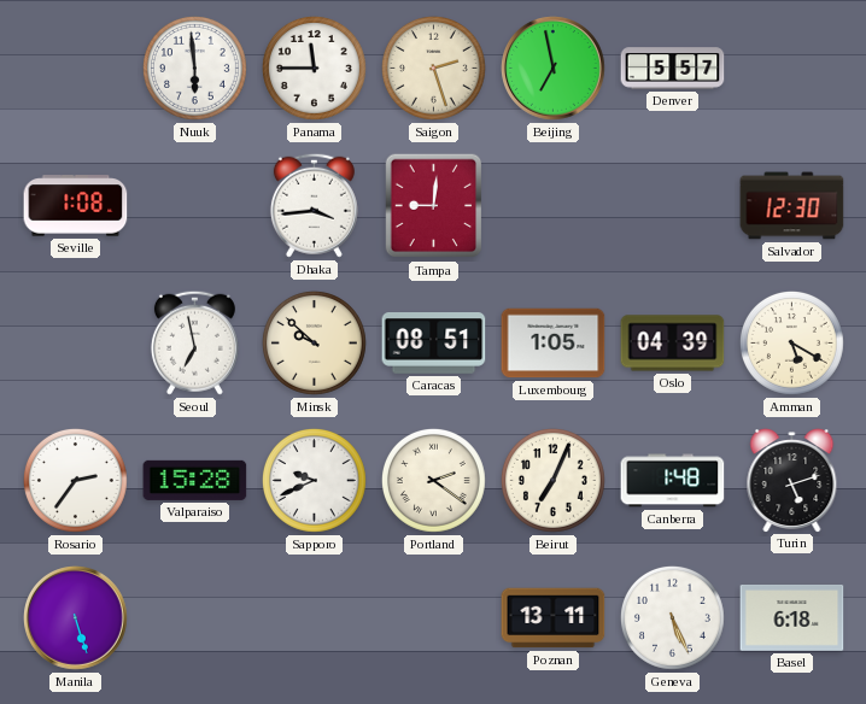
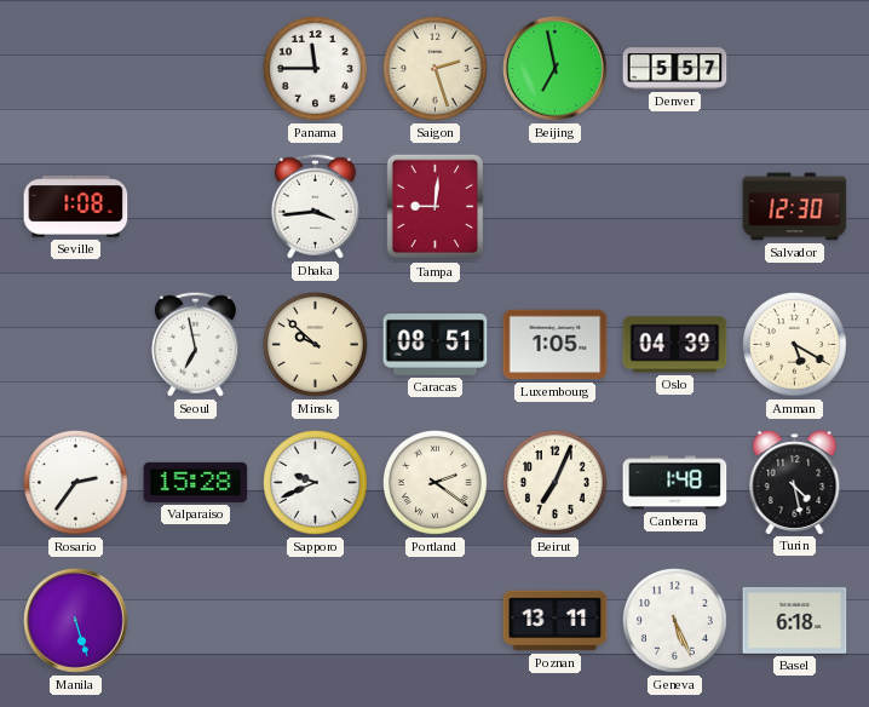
Nuuk: 5:59 -> none
Turin: 5:12 -> 4:28
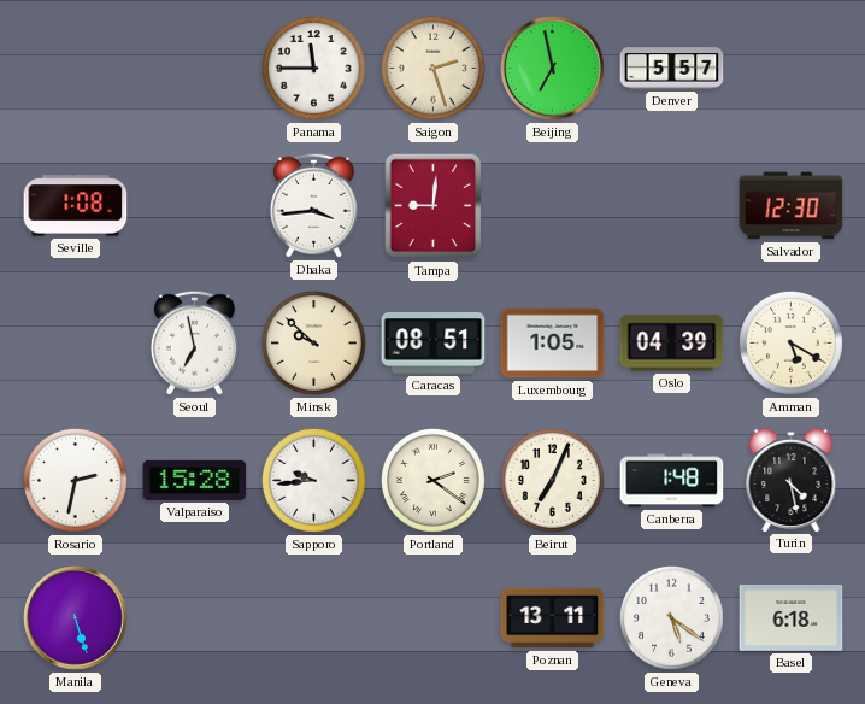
Rosario: 2:36 -> 2:32
Sapporo: 9:41 -> 9:44
Geneva: 5:26 -> 5:21
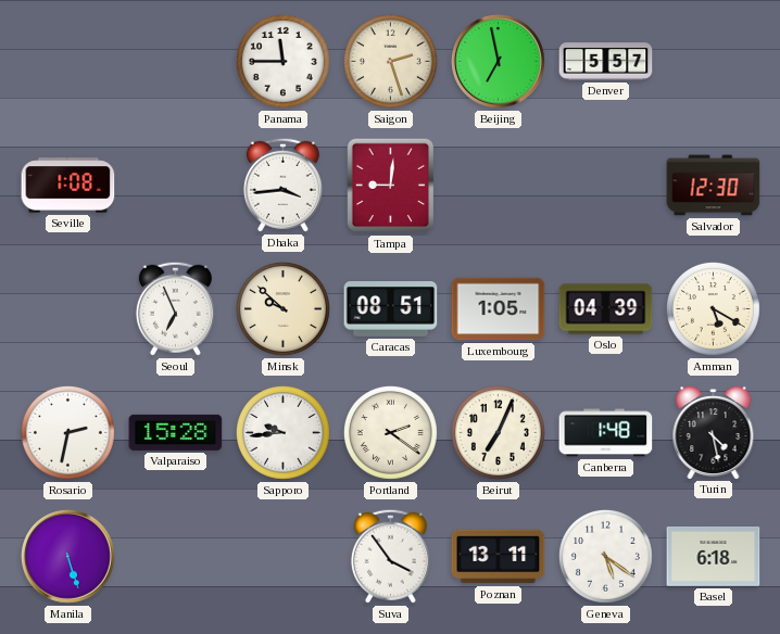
Seoul: 6:58 -> 6:56
Suva: none -> 3:54
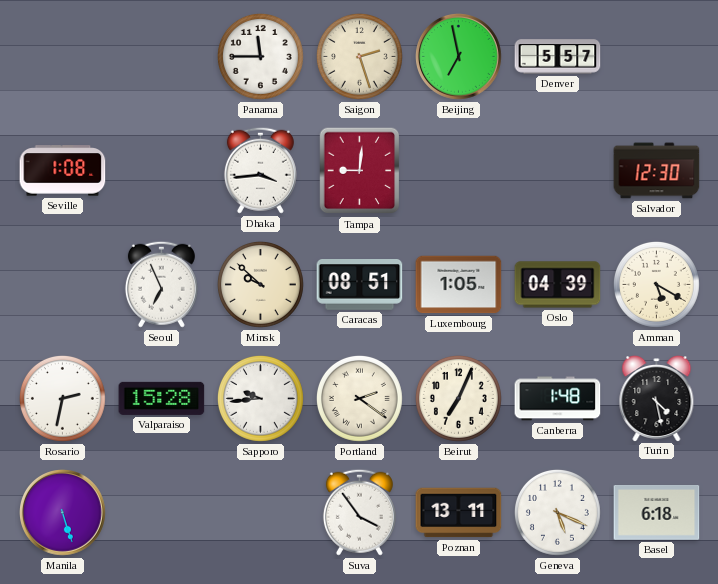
Geneva: 5:21 -> 5:19
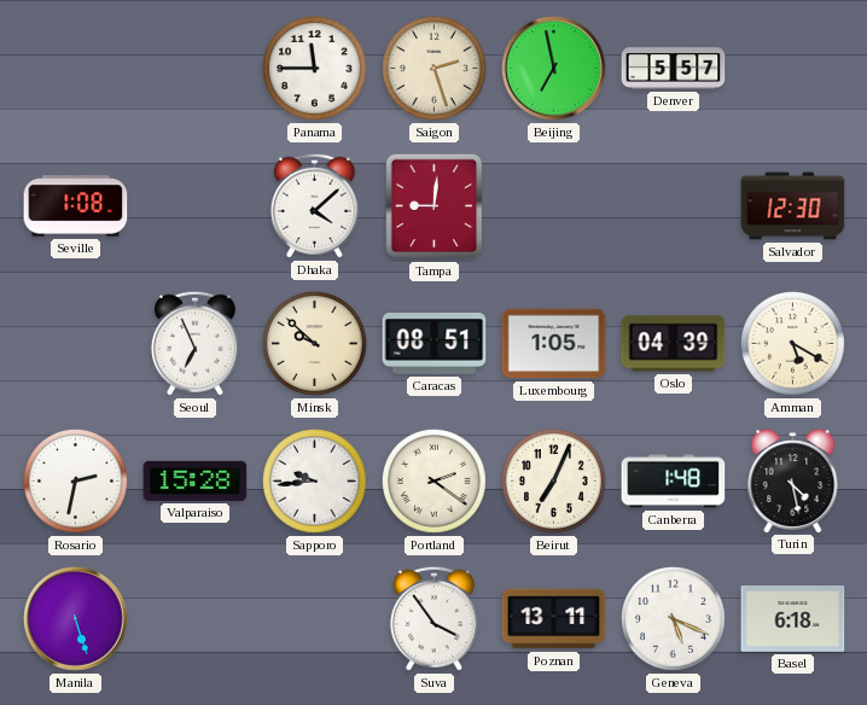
Dhaka: 3:44 -> 4:08
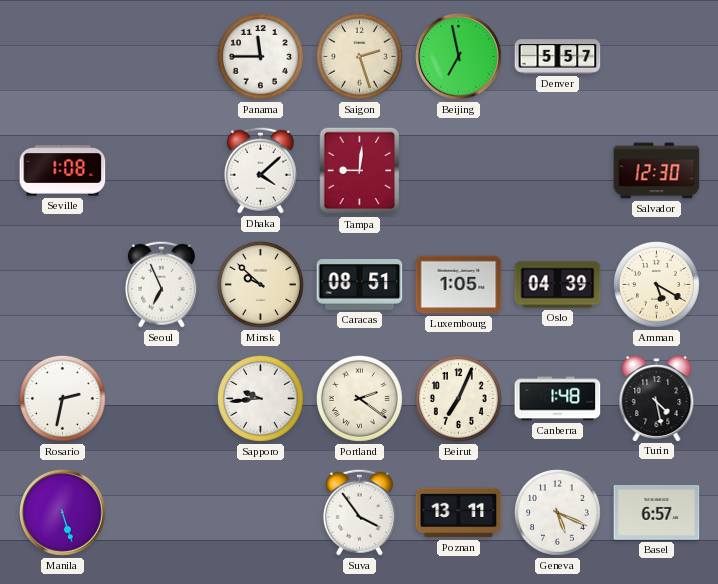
Valparaiso: 15:28 -> none
Basel: 6:18 -> 6:57
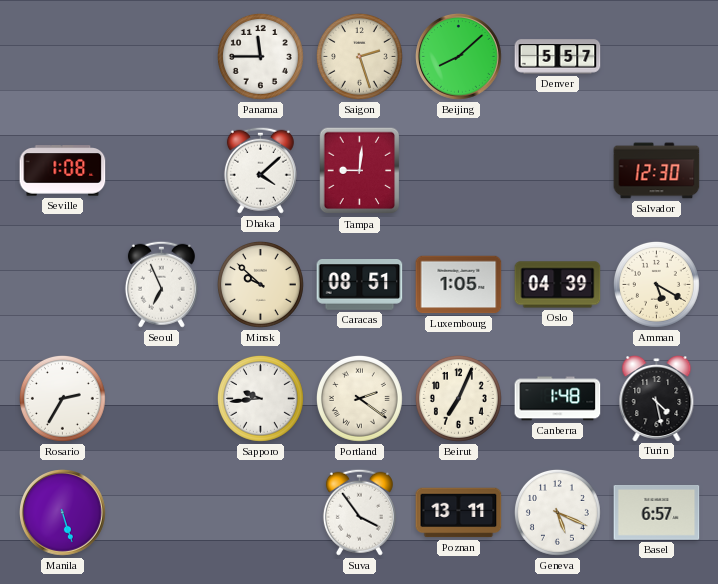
Beijing: 6:58 -> 8:08
Rosario: 2:32 -> 2:35
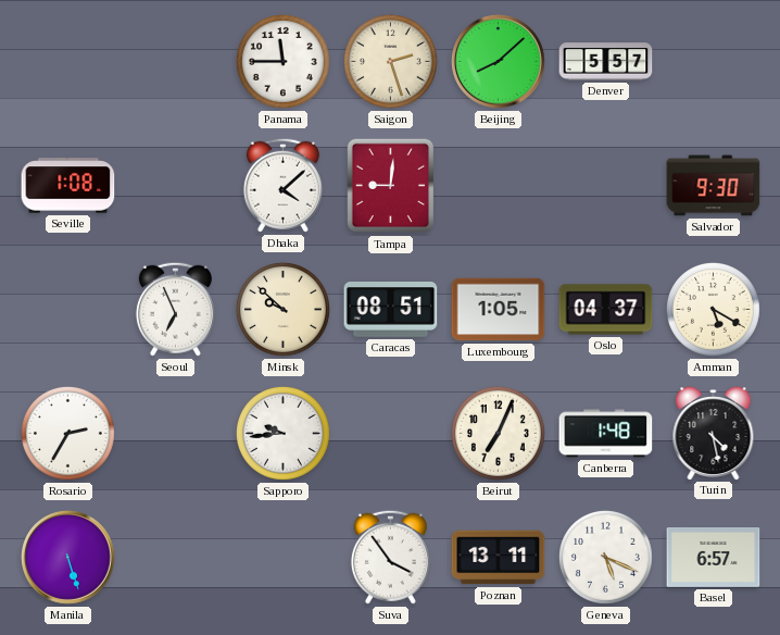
Salvador: 12:30 -> 9:30
Oslo: 04:39 -> 04:37
Portland: 2:21 -> none
